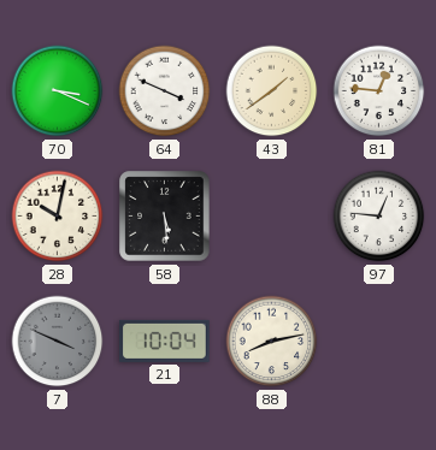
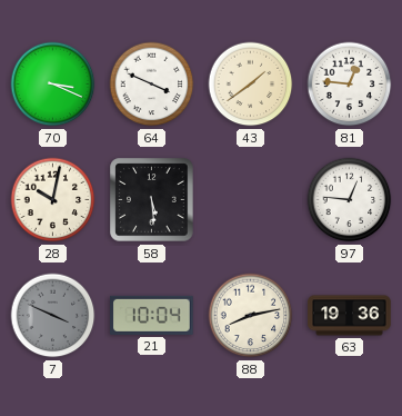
63: none -> 19:36
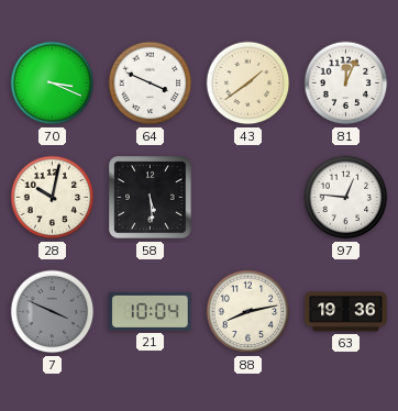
81: 12:46 -> 12:04
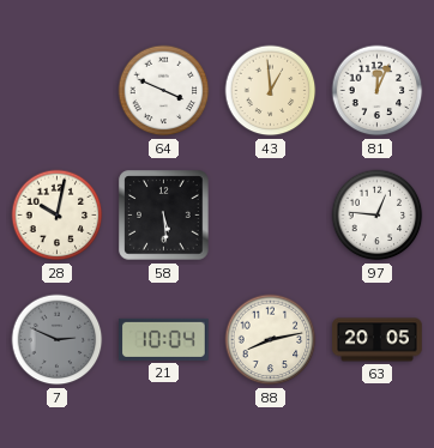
70: 3:19 -> none
43: 1:39 -> 12:59
7: 3:49 -> 2:49
63: 19:36 -> 20:05
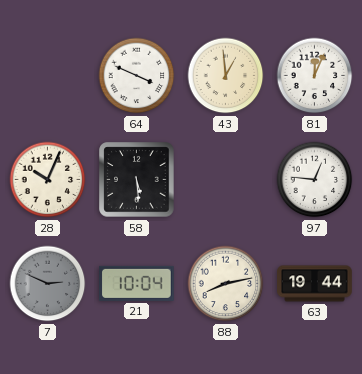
28: 10:02 -> 10:04
63: 20:05 -> 19:44
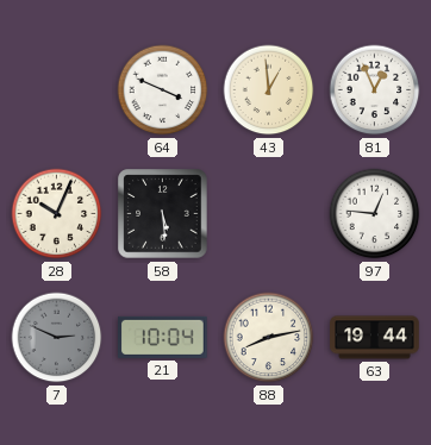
81: 12:04 -> 12:56
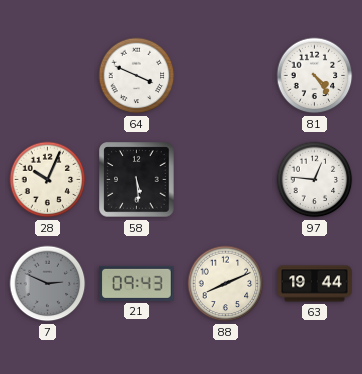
43: 12:59 -> none
81: 12:56 -> 4:24
21: 10:04 -> 09:43
88: 8:13 -> 8:11
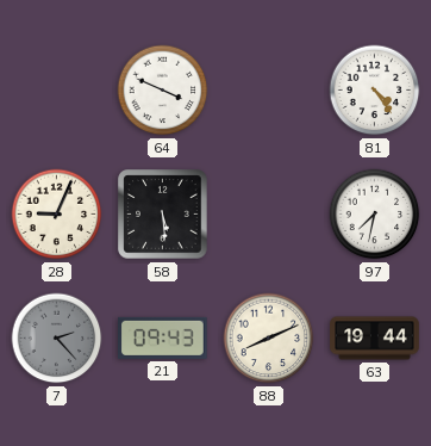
28: 10:04 -> 9:04
97: 12:46 -> 7:32
7: 2:49 -> 2:23
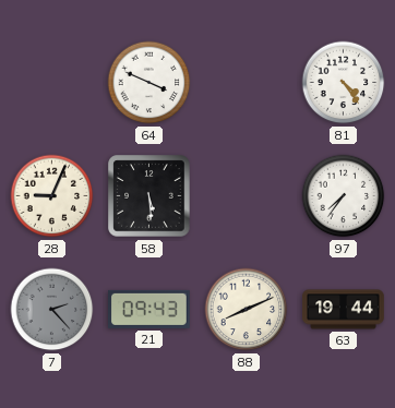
97: 7:32 -> 7:36
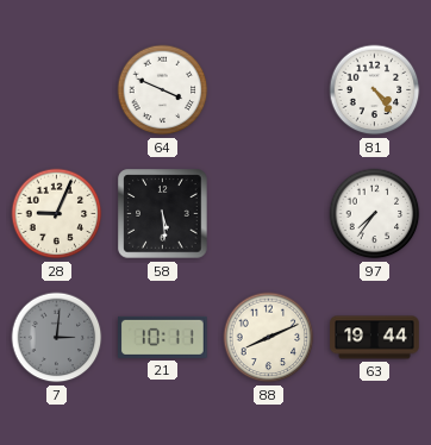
7: 2:23 -> 3:01
21: 09:43 -> 10:11
